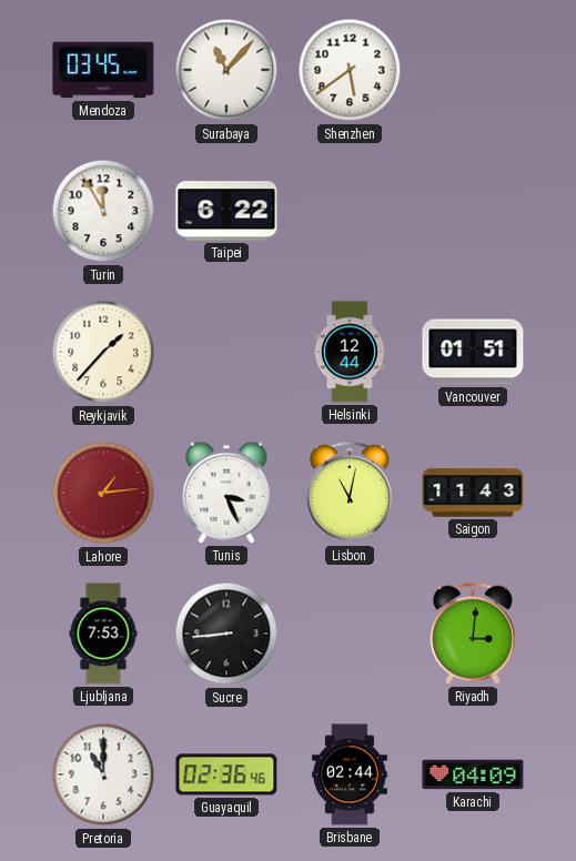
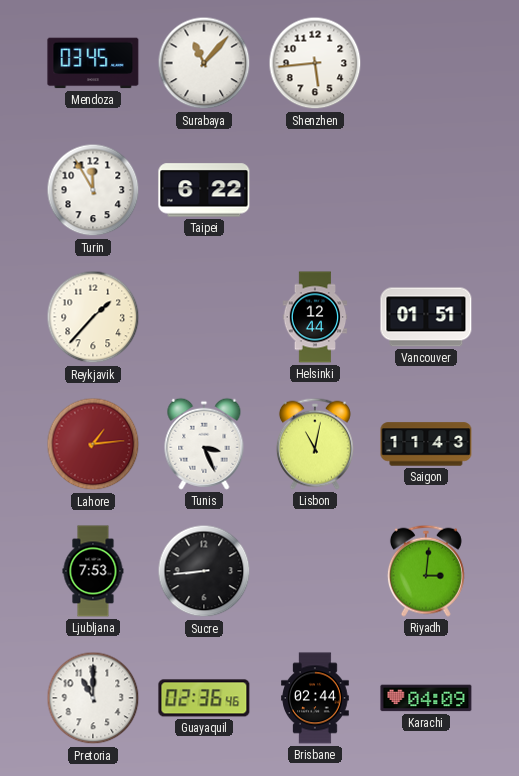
Shenzhen: 5:39 -> 5:44
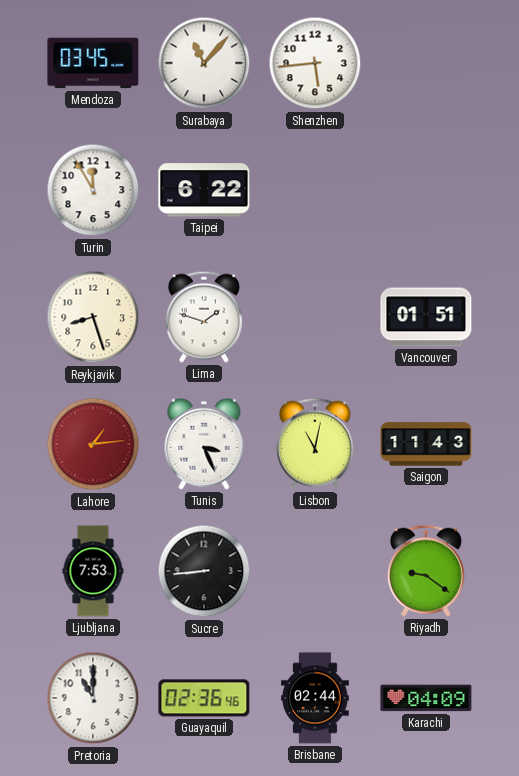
Reykjavik: 1:37 -> 8:27
Lima: none -> 1:48
Helsinki: 12:44 -> none
Riyadh: 3:01 -> 9:21
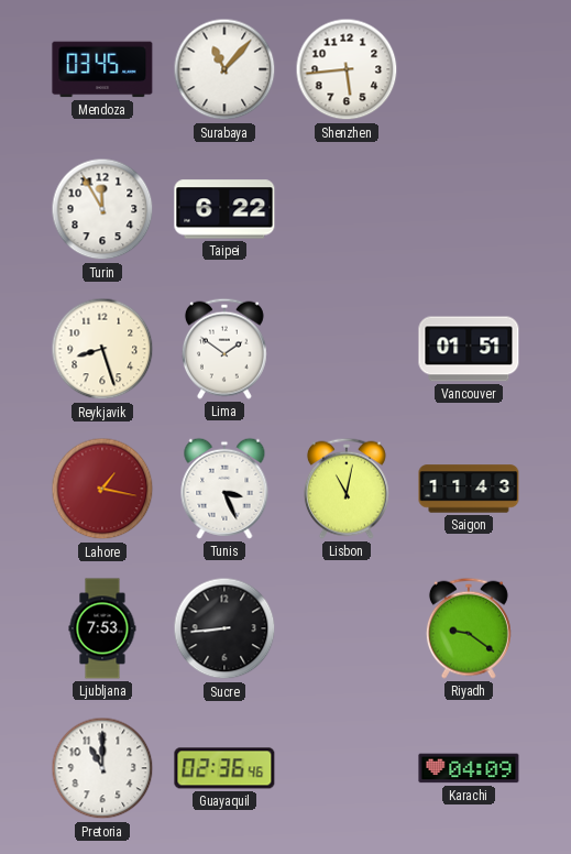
Lima: 1:48 -> 1:51
Lahore: 1:14 -> 1:17
Brisbane: 02:44 -> none
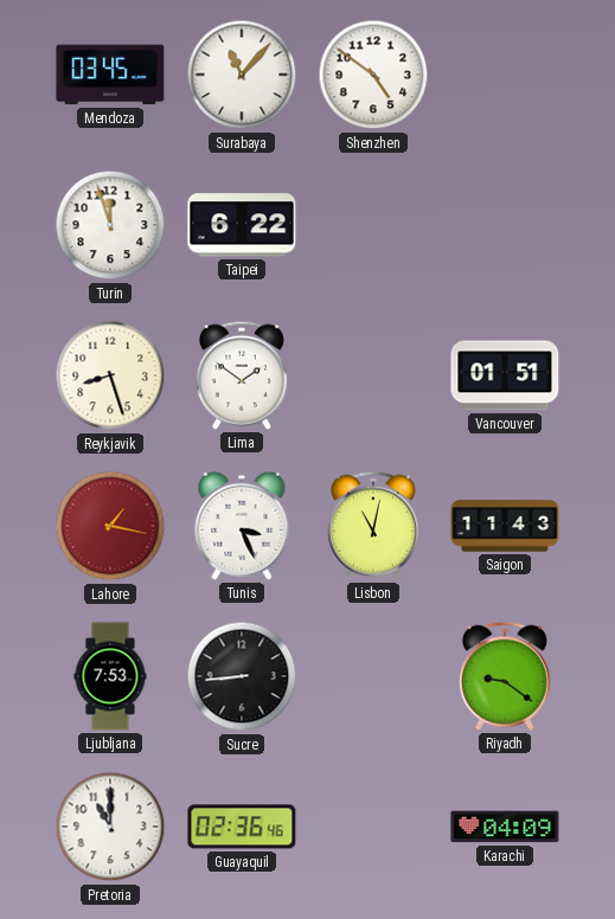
Shenzhen: 5:44 -> 4:51
Turin: 11:55 -> 11:57
